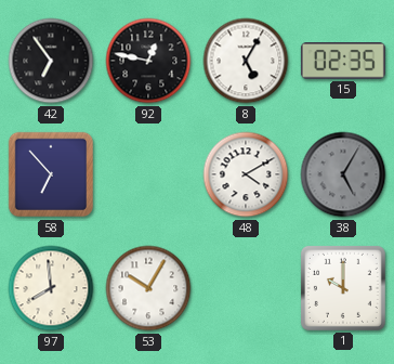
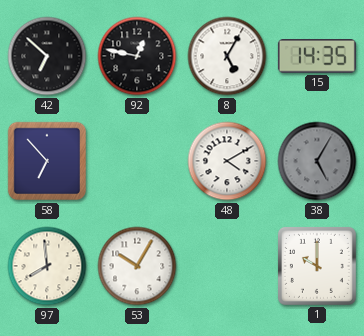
42: 6:54 -> 6:52
15: 02:35 -> 14:35
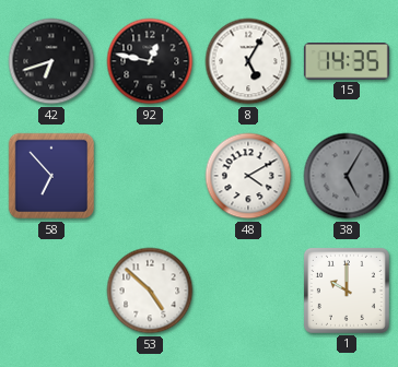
42: 6:52 -> 6:42
97: 7:59 -> none
53: 10:05 -> 4:52
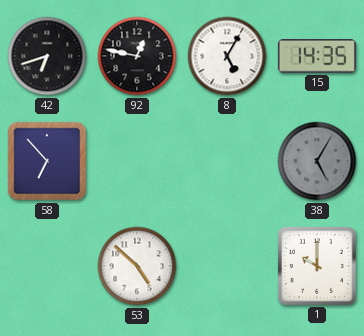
48: 4:10 -> none
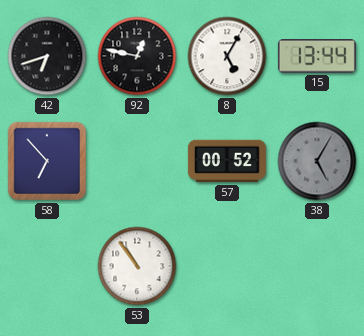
15: 14:35 -> 13:44
57: none -> 00:52
53: 4:52 -> 10:54
1: 10:00 -> none
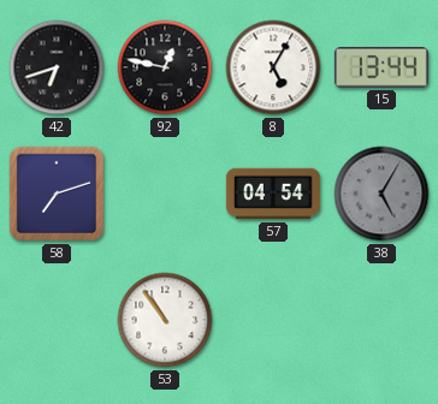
58: 6:53 -> 7:12
57: 00:52 -> 04:54
